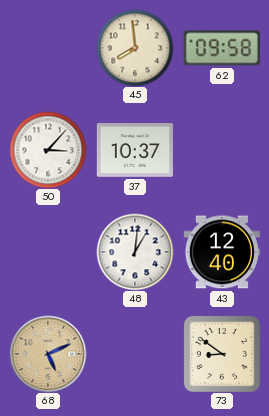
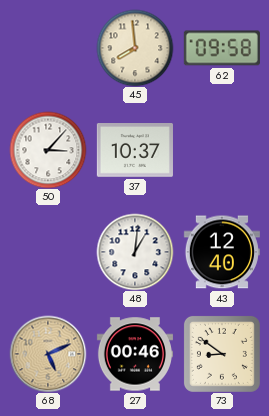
27: none -> 00:46
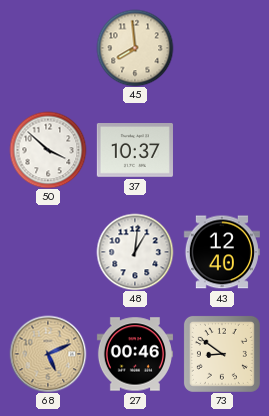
62: 09:58 -> none
50: 3:07 -> 3:52
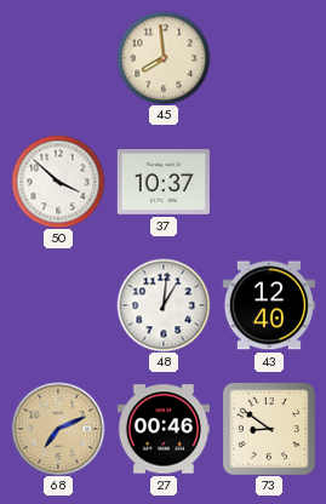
68: 5:11 -> 7:11
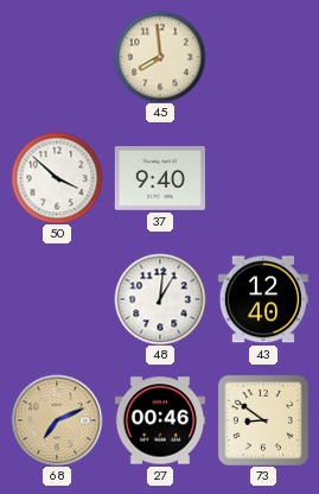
37: 10:37 -> 9:40
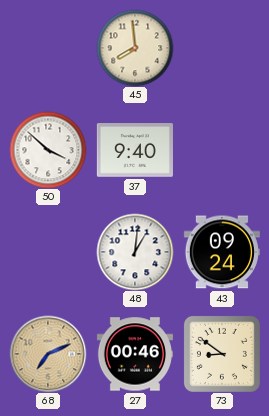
43: 12:40 -> 09:24
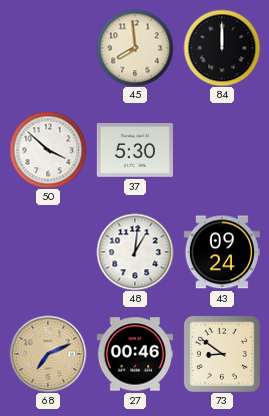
84: none -> 12:00
37: 9:40 -> 5:30
